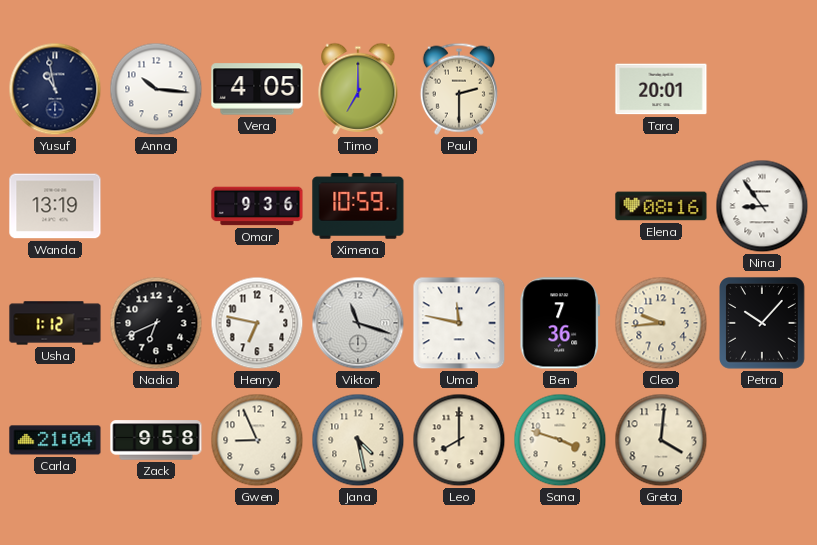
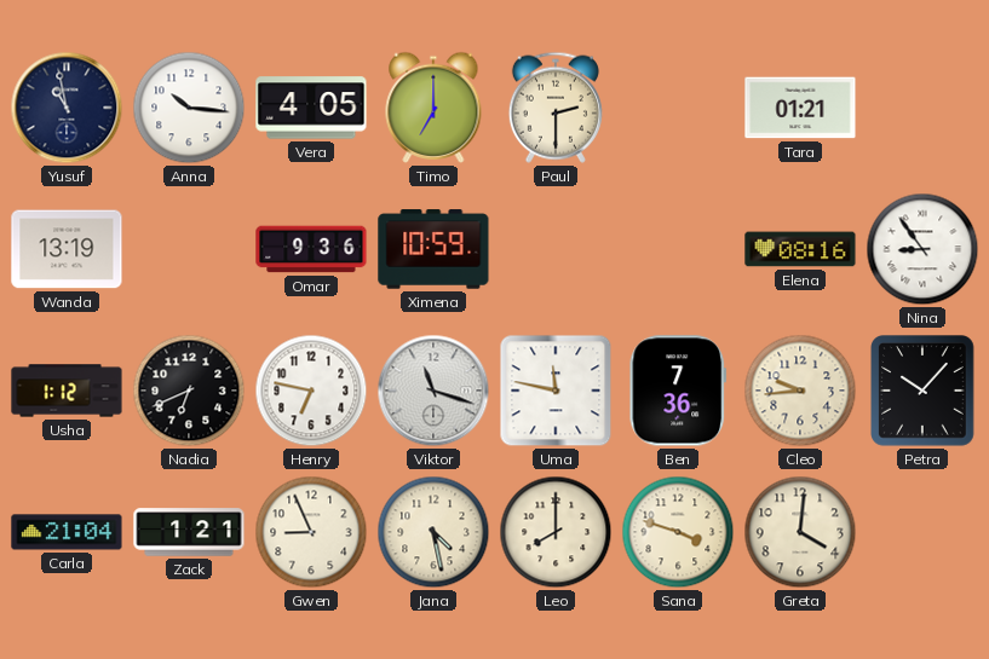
Tara: 20:01 -> 01:21
Zack: 9:58 -> 1:21
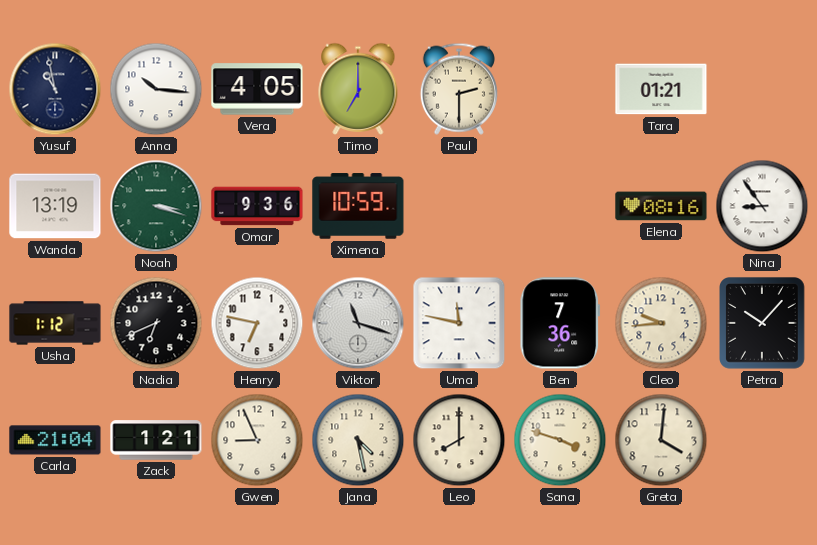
Noah: none -> 3:18
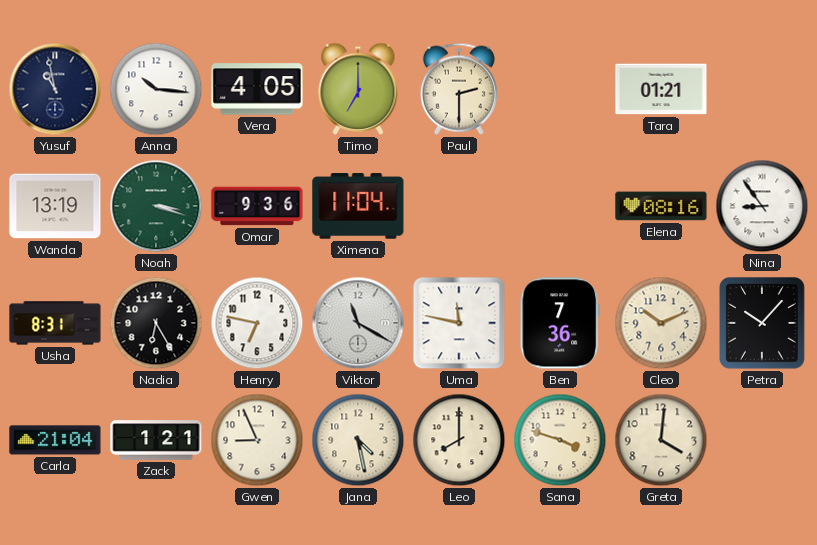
Ximena: 10:59 -> 11:04
Usha: 1:12 -> 8:31
Nadia: 6:41 -> 6:25
Viktor: 11:18 -> 11:20
Cleo: 9:44 -> 10:11
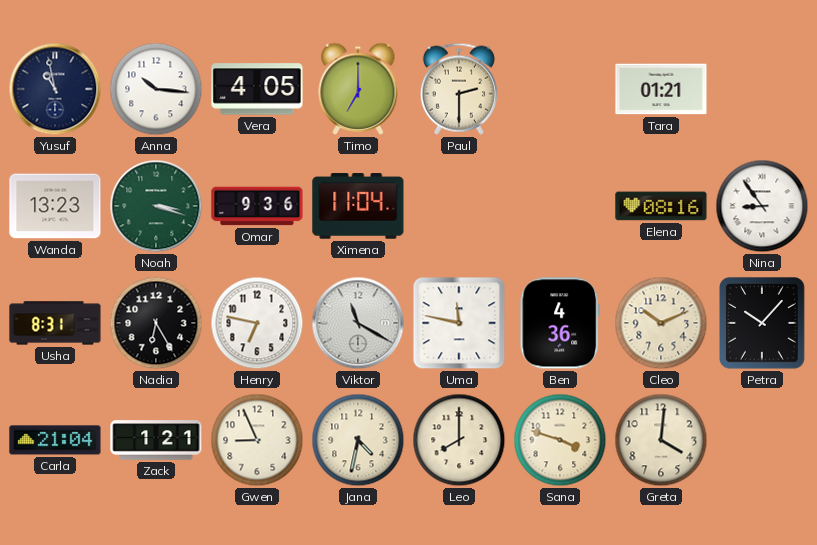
Wanda: 13:19 -> 13:23
Ben: 7:36 -> 4:36
Jana: 4:28 -> 4:32
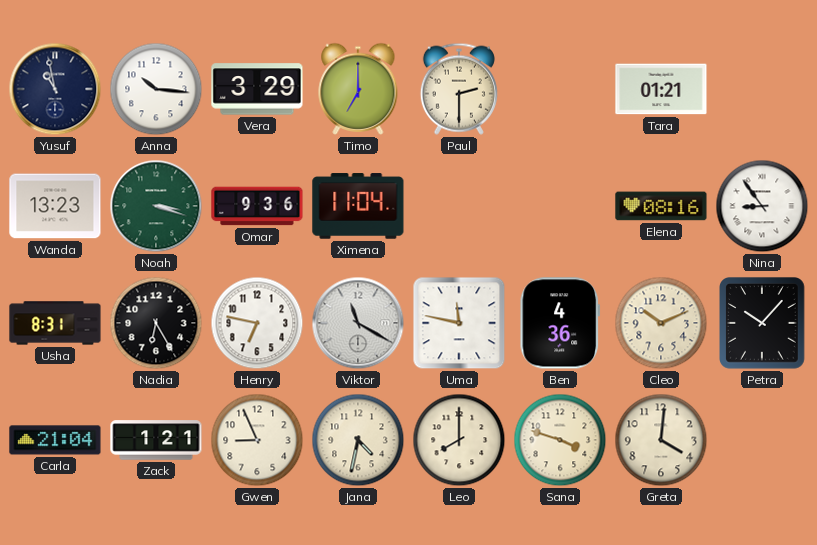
Vera: 4:05 -> 3:29
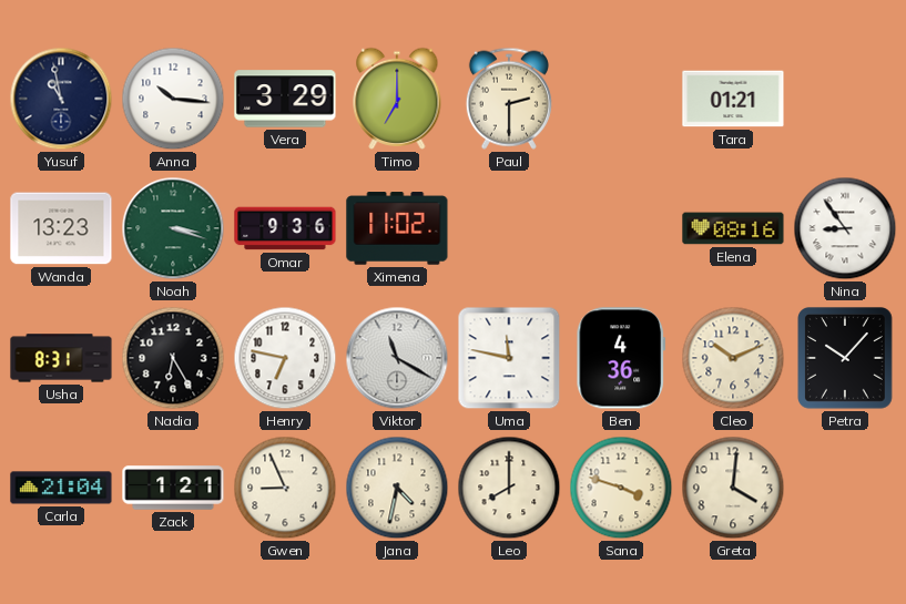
Ximena: 11:04 -> 11:02
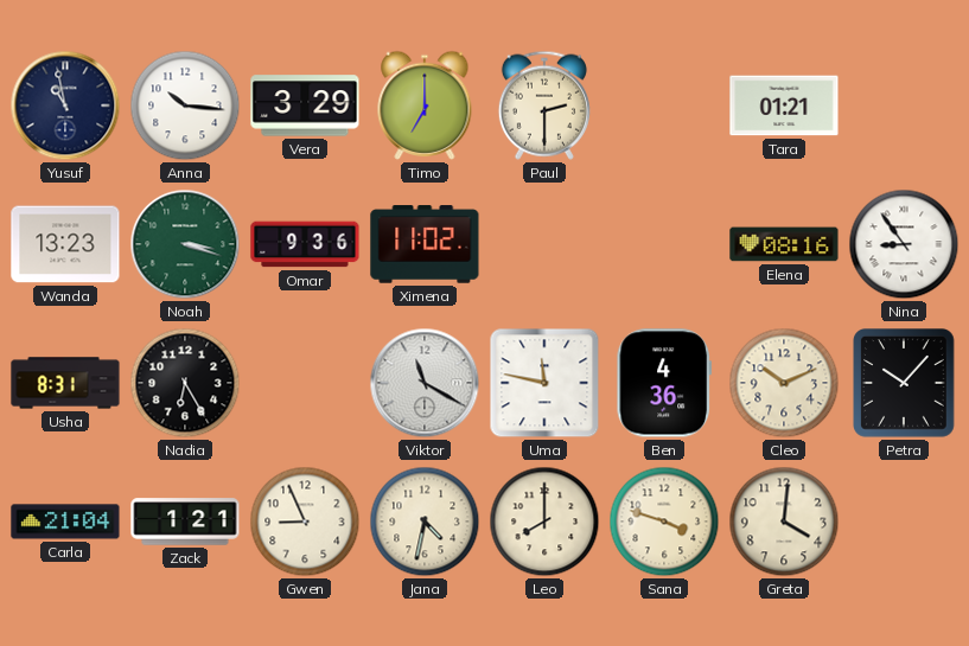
Henry: 6:47 -> none
